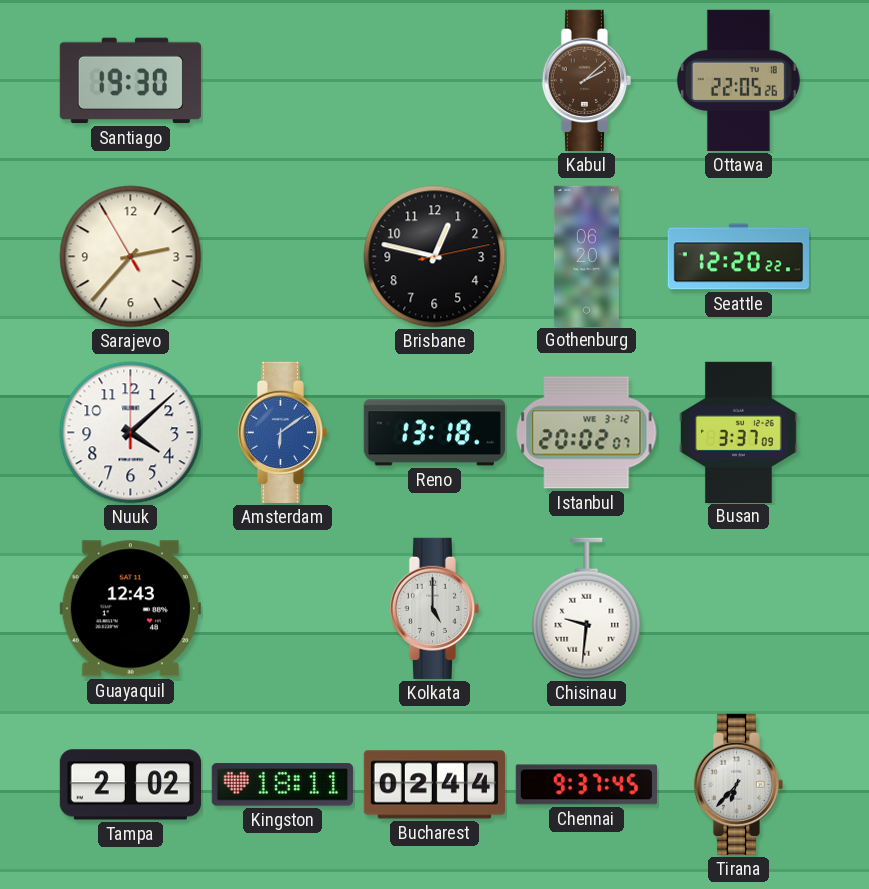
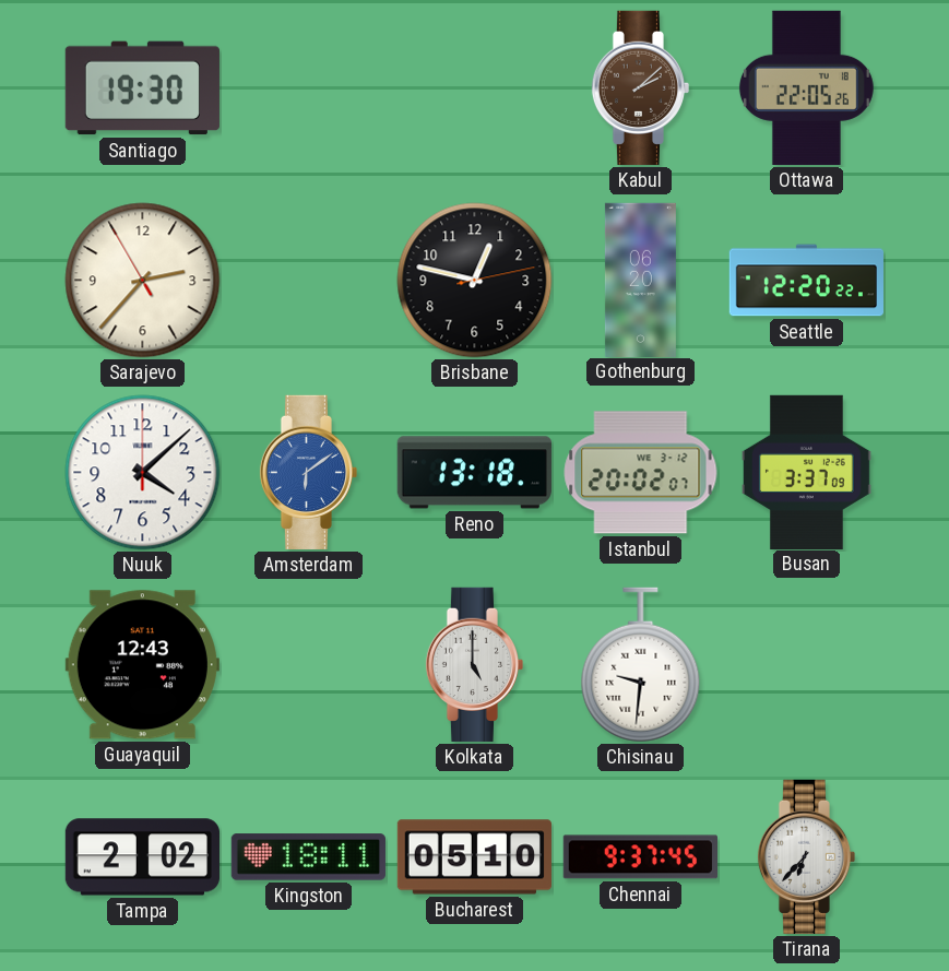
Bucharest: 02:44 -> 05:10
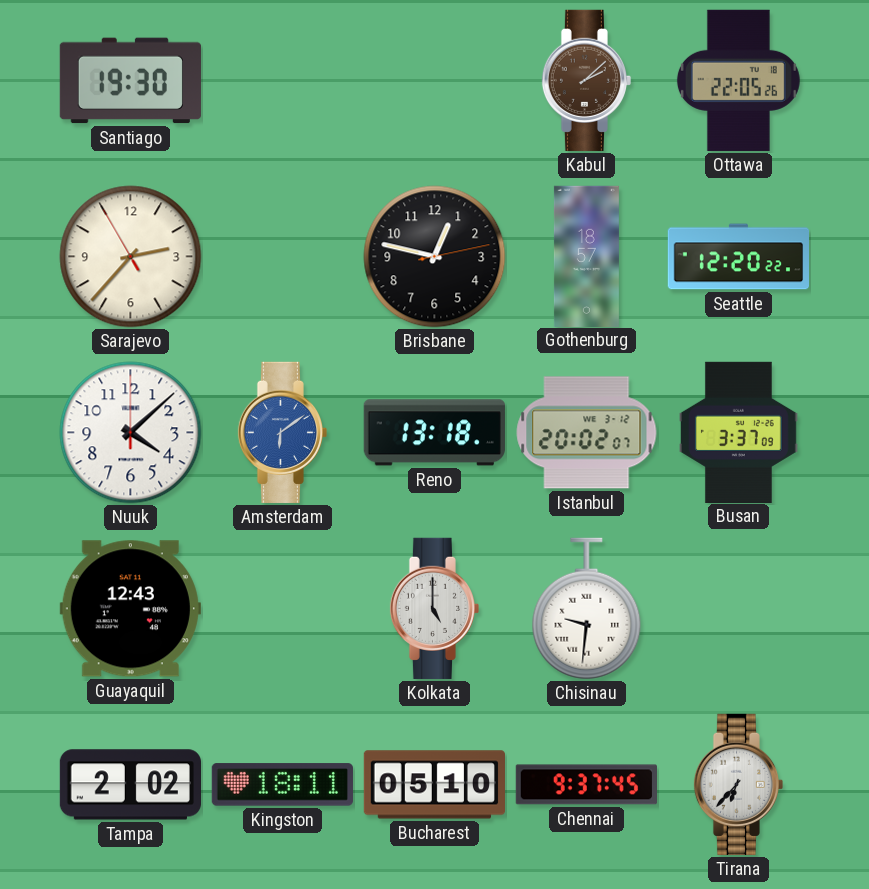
Gothenburg: 06:20 -> 18:57
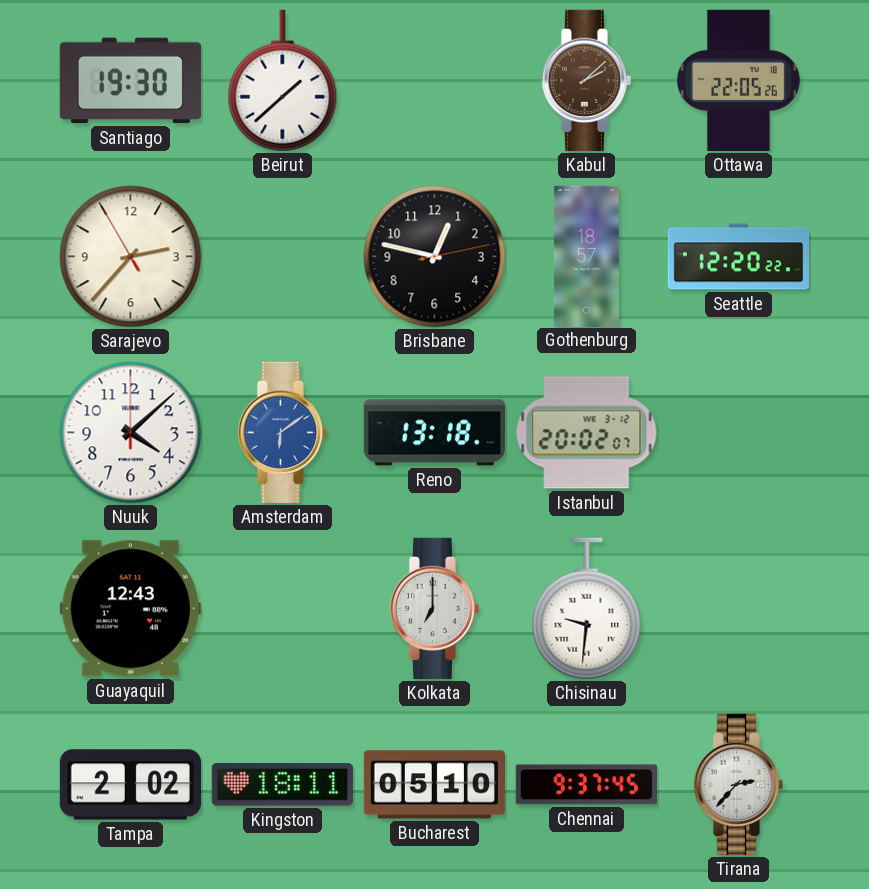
Beirut: none -> 1:38
Busan: 3:37 -> none
Kolkata: 5:00 -> 7:00
Tirana: 6:37 -> 2:37
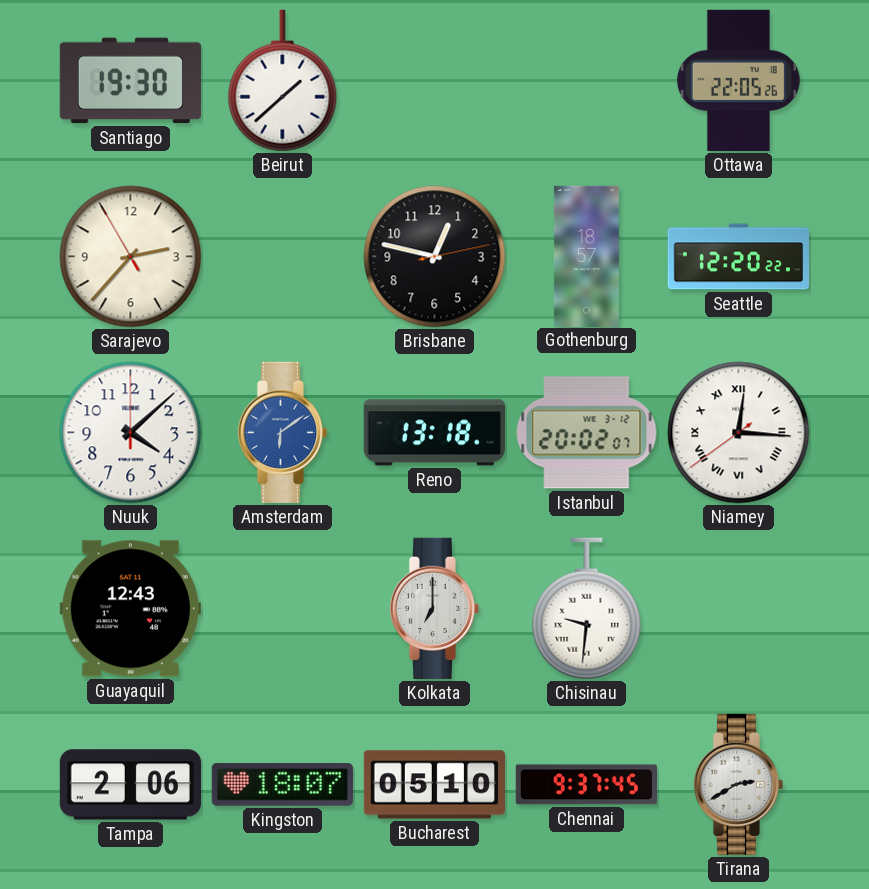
Kabul: 2:08 -> none
Niamey: none -> 12:15
Tampa: 2:02 -> 2:06
Kingston: 18:11 -> 18:07
Tirana: 2:37 -> 2:40
